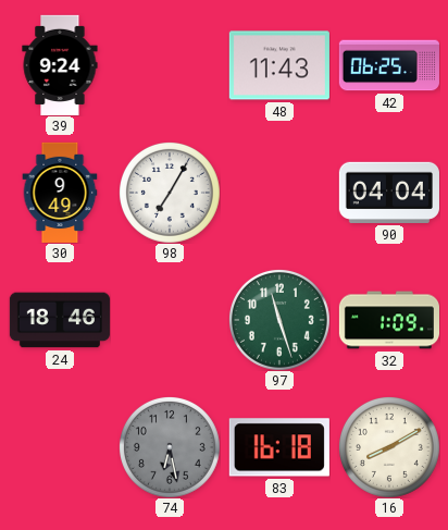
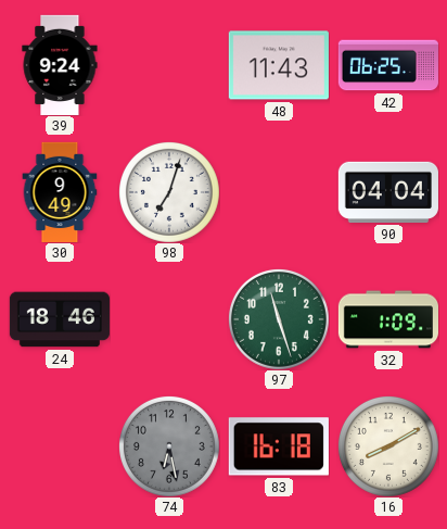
98: 7:05 -> 7:03
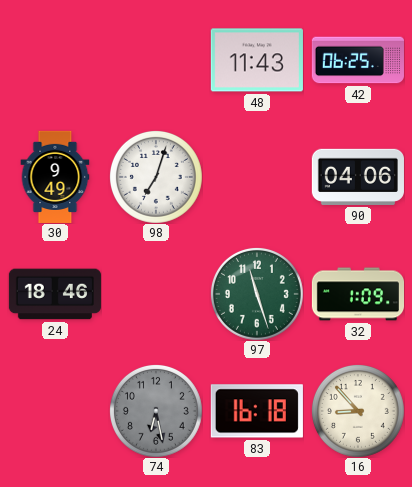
39: 9:24 -> none
90: 04:04 -> 04:06
16: 8:10 -> 8:53
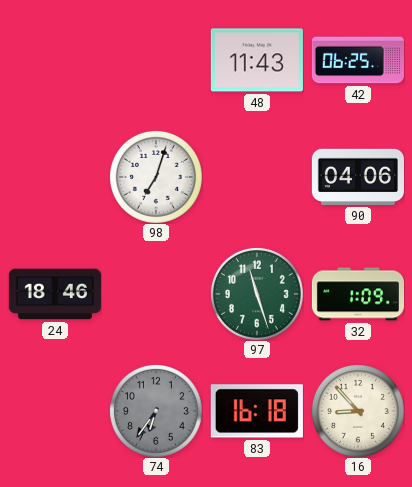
30: 9:49 -> none
74: 6:28 -> 6:36
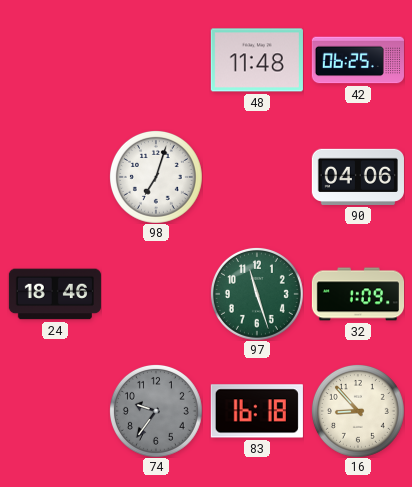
48: 11:43 -> 11:48
74: 6:36 -> 9:36
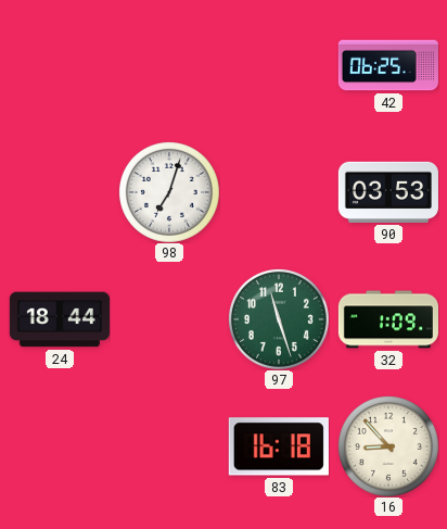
48: 11:48 -> none
90: 04:06 -> 03:53
24: 18:46 -> 18:44
74: 9:36 -> none
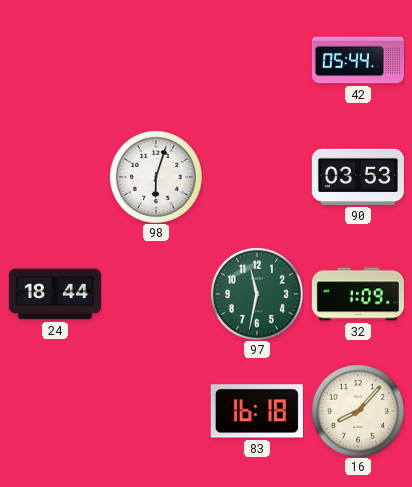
42: 06:25 -> 05:44
98: 7:03 -> 6:03
97: 11:27 -> 11:32
16: 8:53 -> 8:07
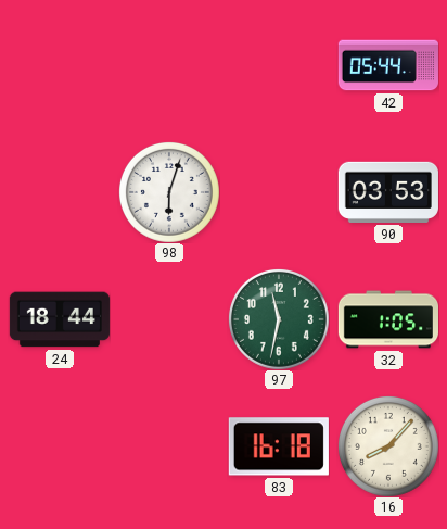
32: 1:09 -> 1:05
